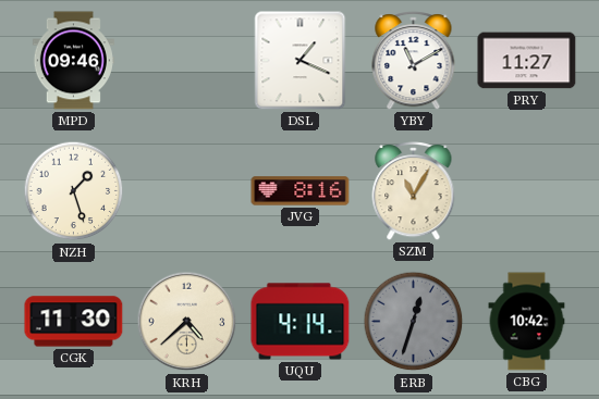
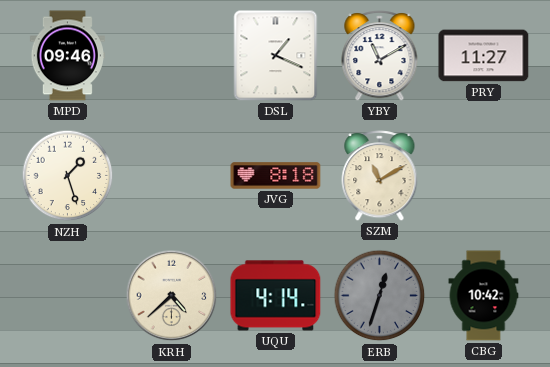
JVG: 8:16 -> 8:18
SZM: 11:05 -> 11:10
CGK: 11:30 -> none
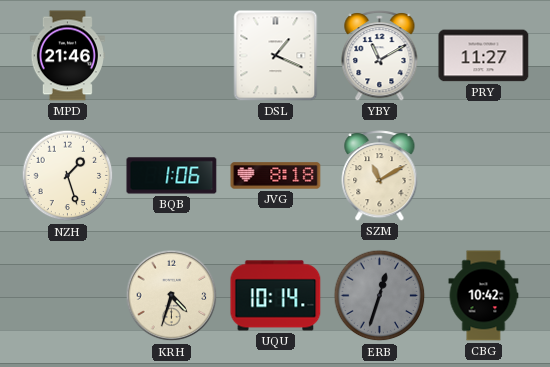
MPD: 09:46 -> 21:46
BQB: none -> 1:06
KRH: 4:38 -> 4:33
UQU: 4:14 -> 10:14
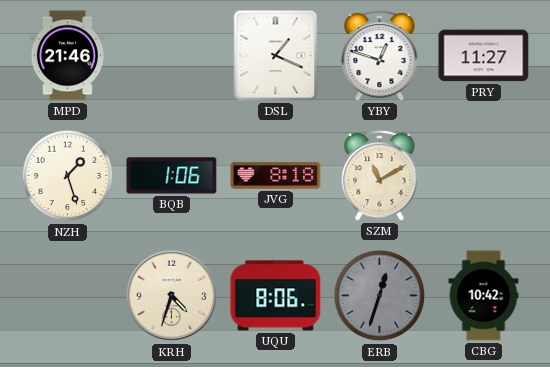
YBY: 11:10 -> 12:48
UQU: 10:14 -> 8:06
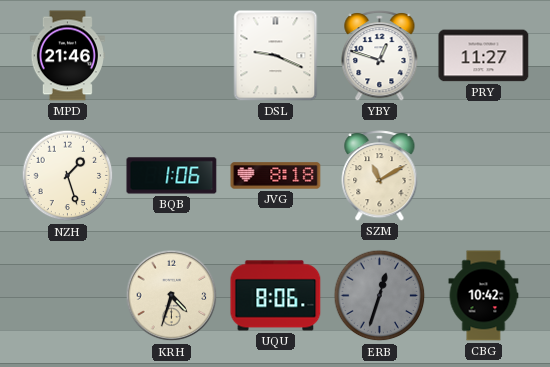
DSL: 1:19 -> 9:19
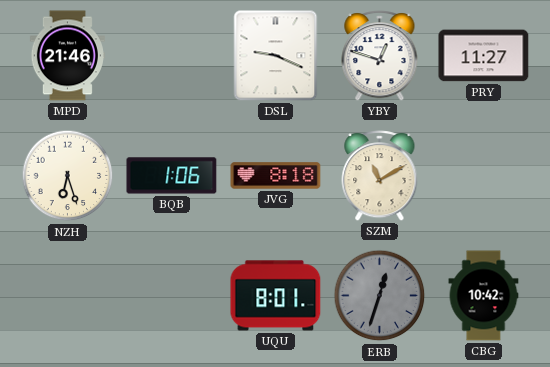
NZH: 1:27 -> 6:27
KRH: 4:33 -> none
UQU: 8:06 -> 8:01
